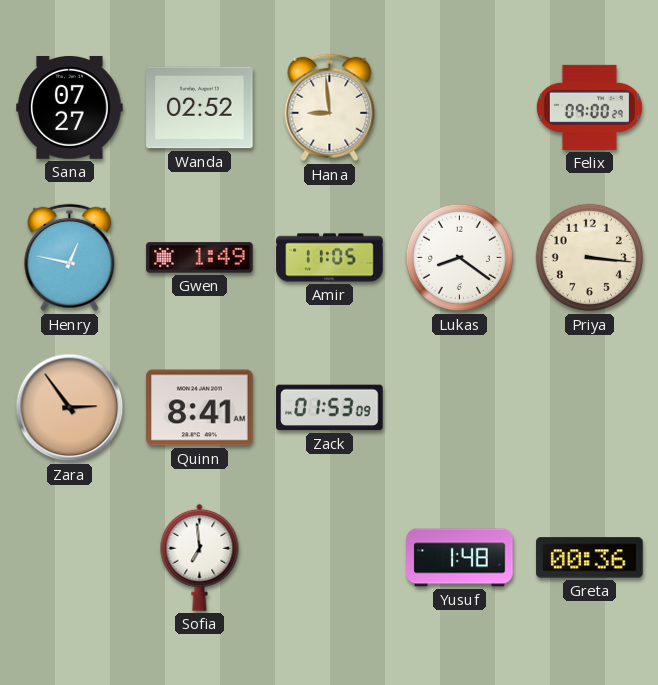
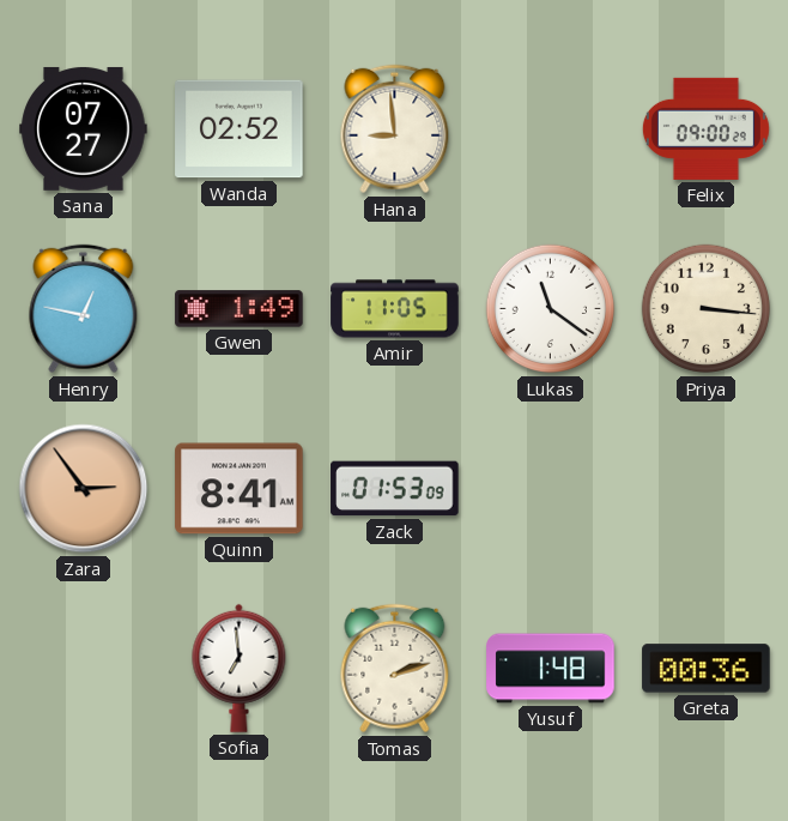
Lukas: 8:21 -> 11:21
Tomas: none -> 2:12
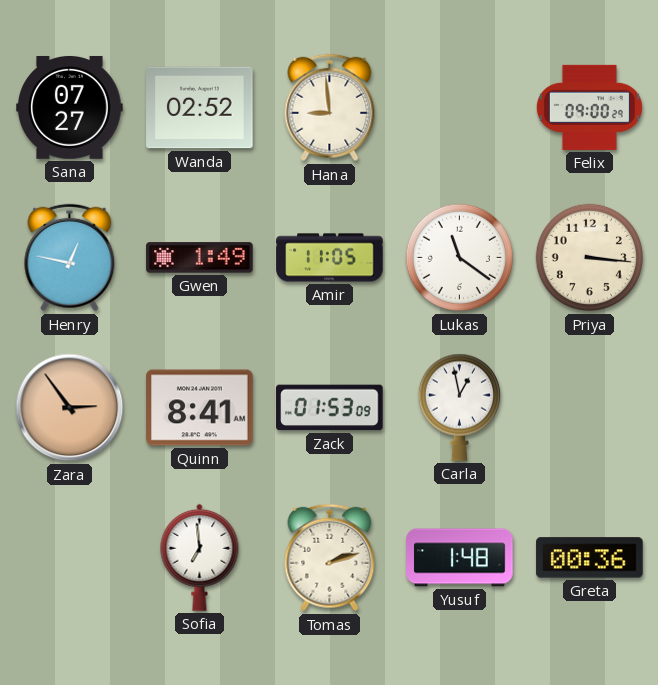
Carla: none -> 12:58
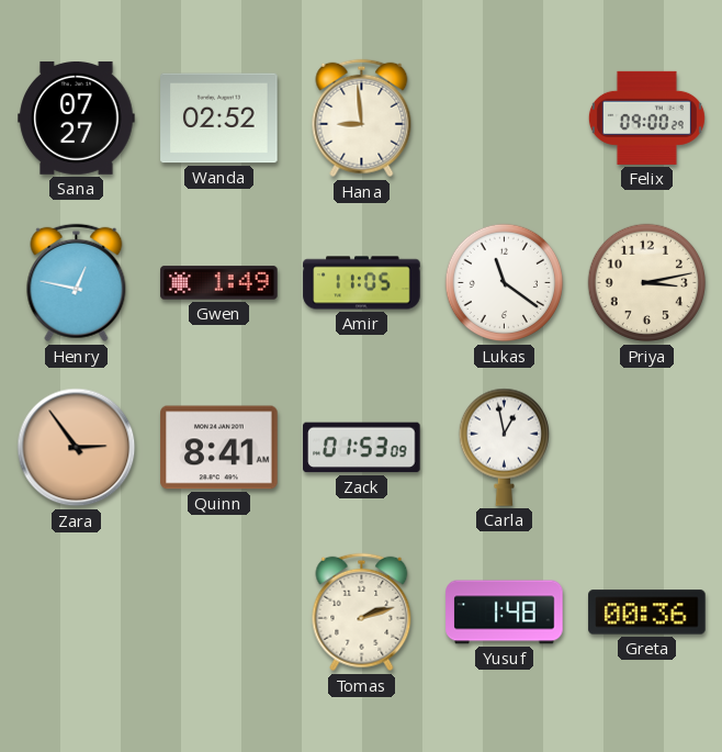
Priya: 3:16 -> 3:13
Sofia: 6:59 -> none
